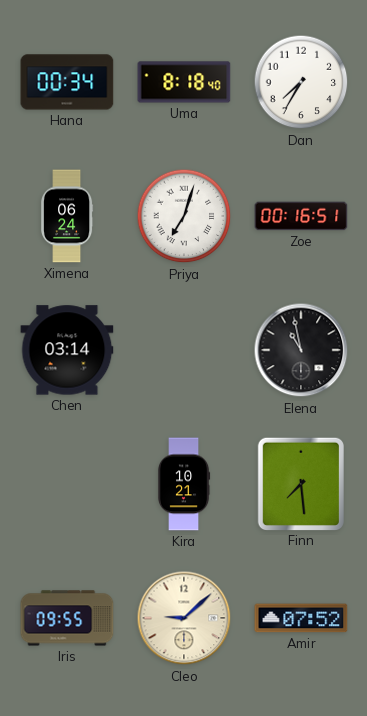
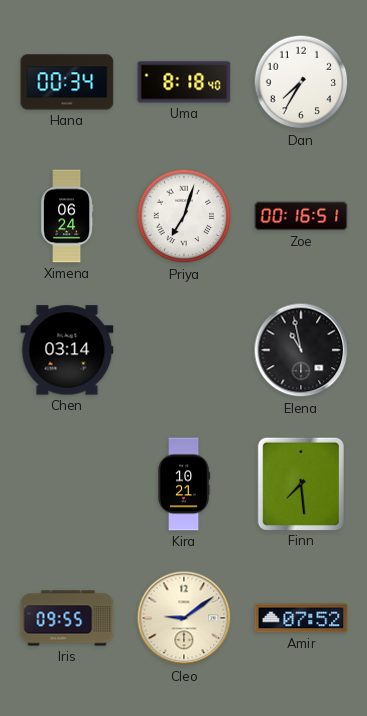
Cleo: 9:08 -> 9:09
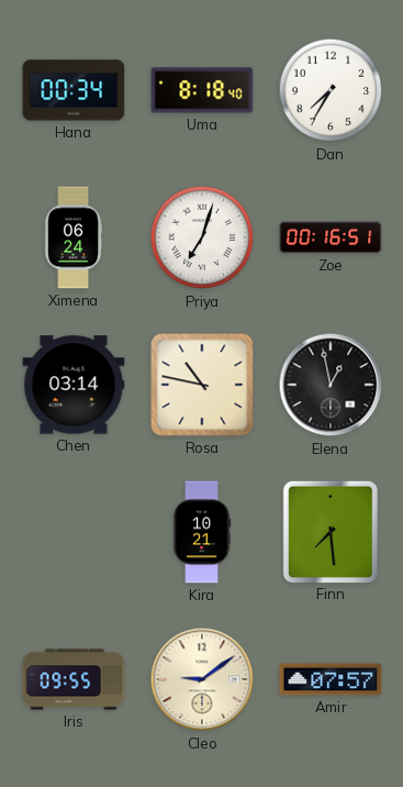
Rosa: none -> 10:47
Elena: 10:58 -> 12:58
Amir: 07:52 -> 07:57
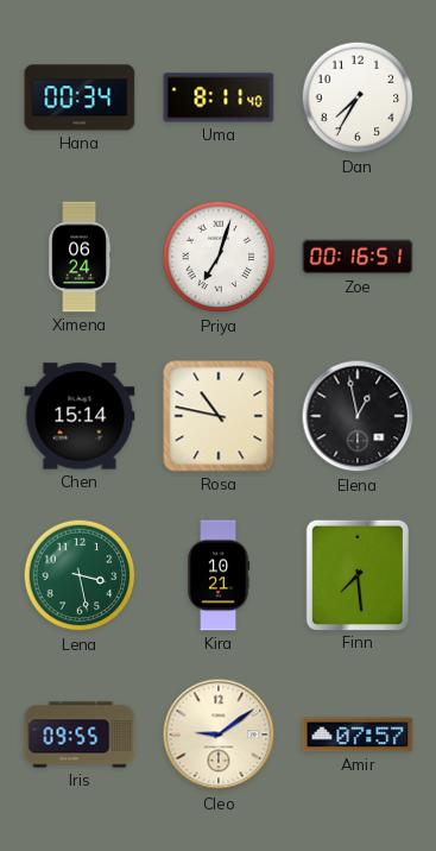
Uma: 8:18 -> 8:11
Chen: 03:14 -> 15:14
Lena: none -> 3:28
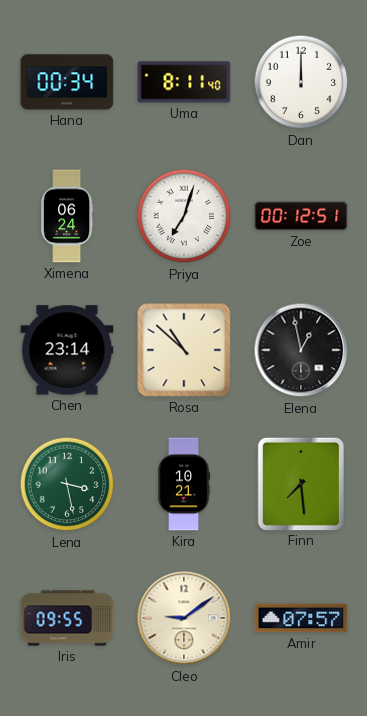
Dan: 7:35 -> 12:00
Zoe: 00:16 -> 00:12
Chen: 15:14 -> 23:14
Rosa: 10:47 -> 10:52
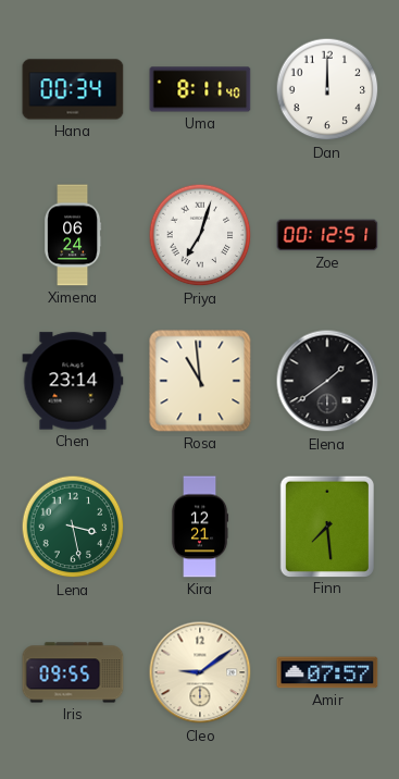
Rosa: 10:52 -> 10:59
Elena: 12:58 -> 1:39
Kira: 10:21 -> 12:21
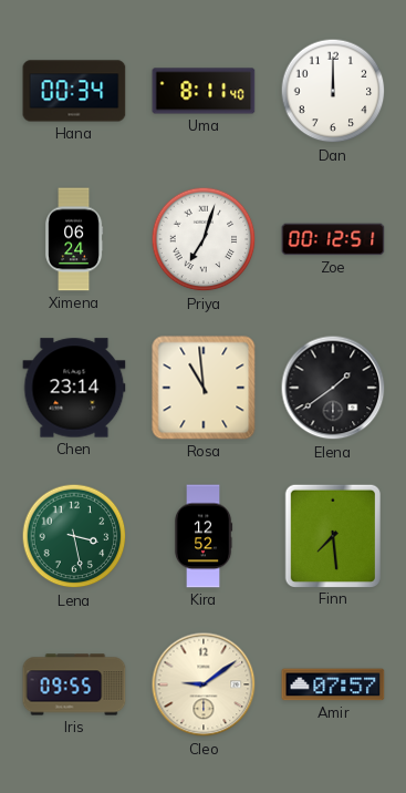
Kira: 12:21 -> 12:52
